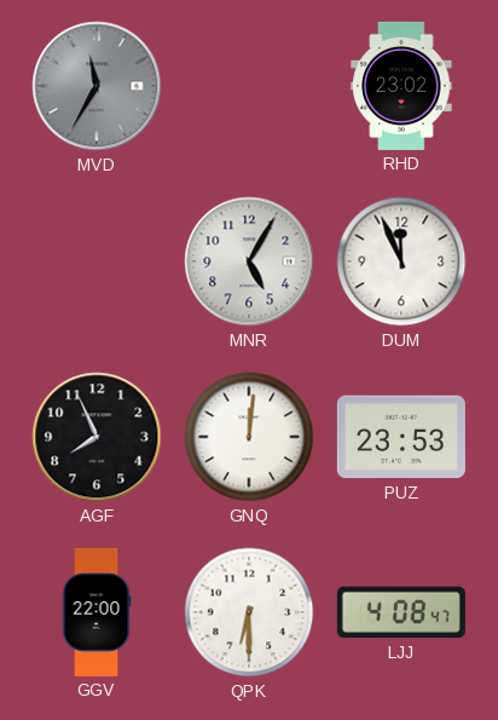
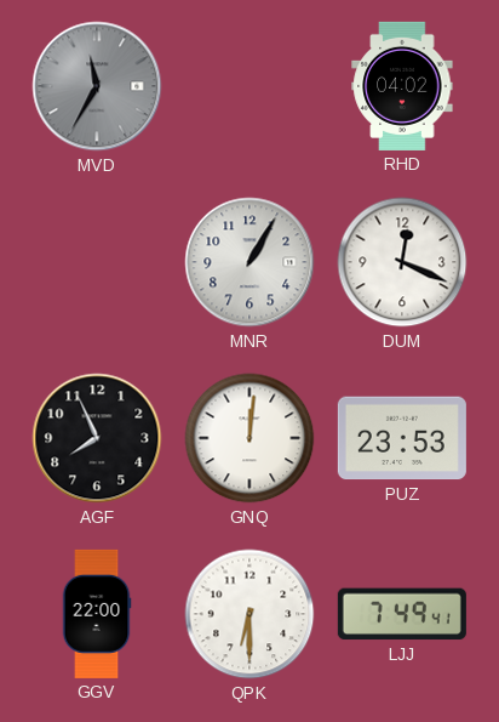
RHD: 23:02 -> 04:02
MNR: 5:05 -> 1:05
DUM: 11:56 -> 12:19
LJJ: 4:08 -> 7:49
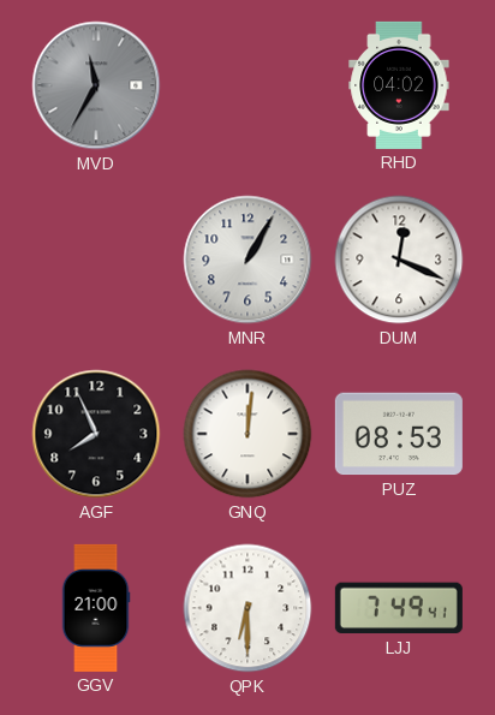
PUZ: 23:53 -> 08:53
GGV: 22:00 -> 21:00
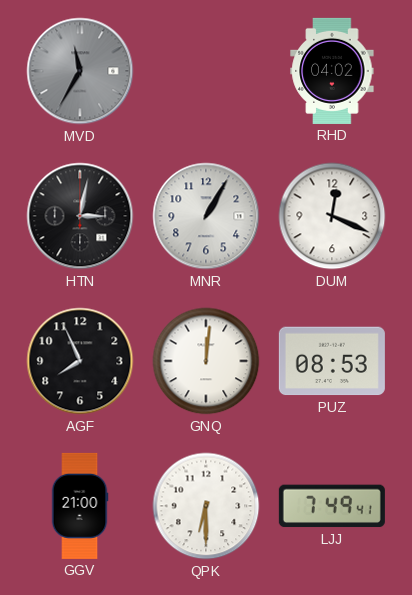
HTN: none -> 3:02
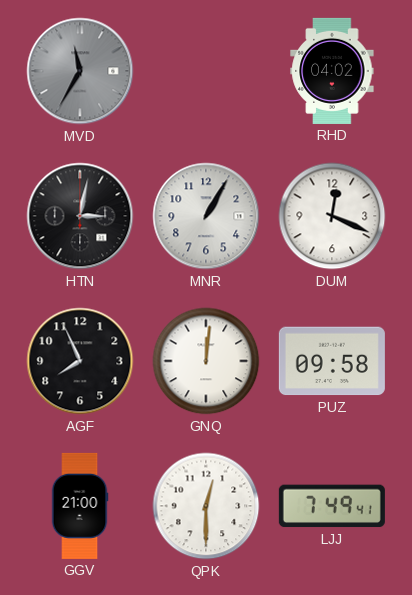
PUZ: 08:53 -> 09:58
QPK: 6:30 -> 12:30
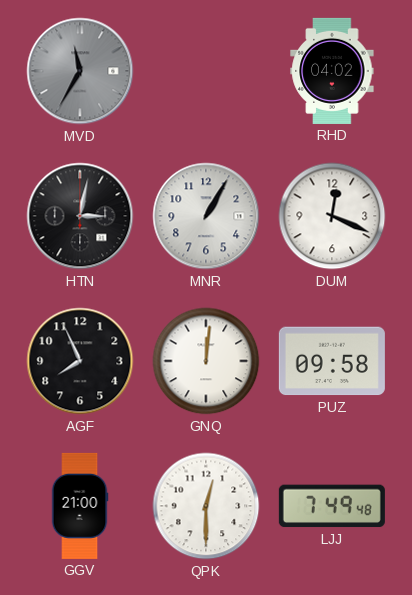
LJJ: 7:49:41 -> 7:49:48
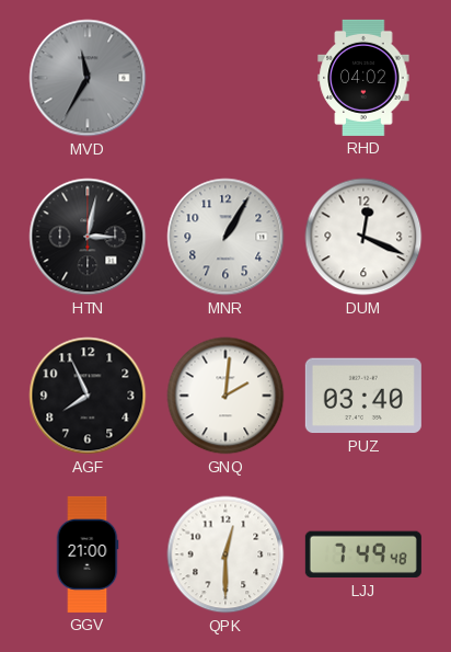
GNQ: 12:01 -> 2:01
PUZ: 09:58 -> 03:40
